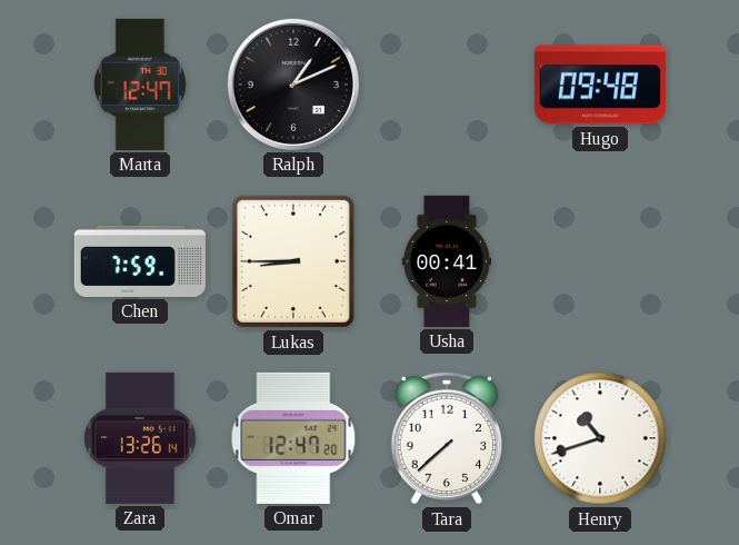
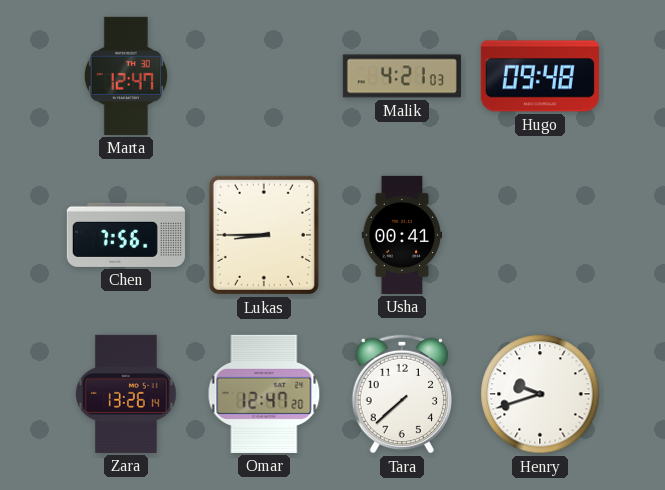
Ralph: 1:11 -> none
Malik: none -> 4:21
Chen: 7:59 -> 7:56
Henry: 10:42 -> 9:42
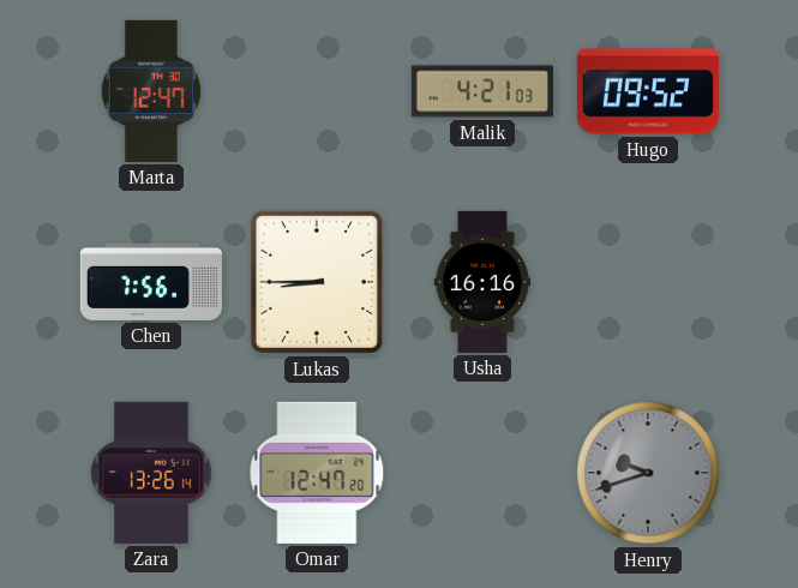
Hugo: 09:48 -> 09:52
Usha: 00:41 -> 16:16
Tara: 7:38 -> none
Henry dial: white -> grey
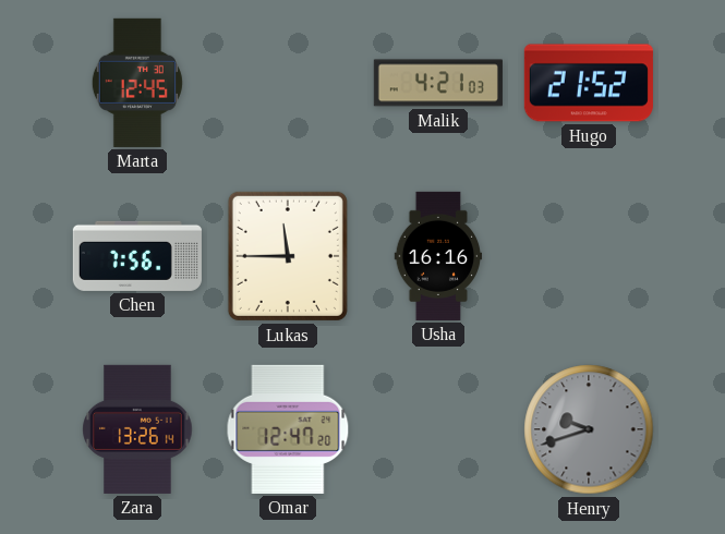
Marta: 12:47 -> 12:45
Hugo: 09:52 -> 21:52
Lukas: 8:45 -> 11:45
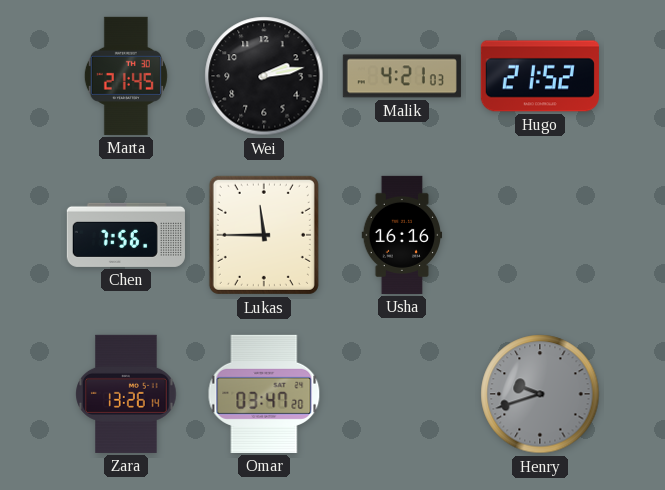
Marta: 12:45 -> 21:45
Wei: none -> 2:13
Omar: 12:47 -> 03:47
